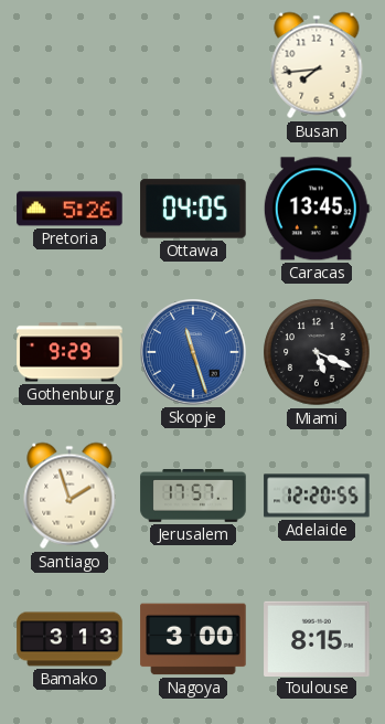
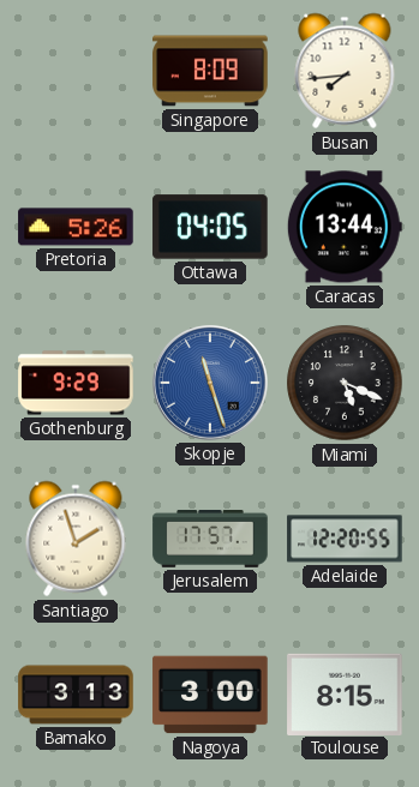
Singapore: none -> 8:09
Caracas: 13:45 -> 13:44
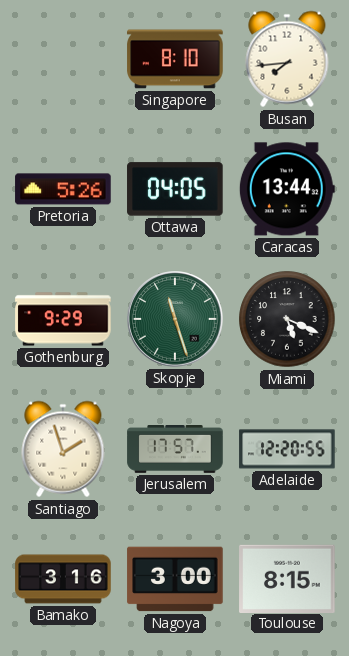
Singapore: 8:09 -> 8:10
Skopje dial: blue -> green
Bamako: 3:13 -> 3:16
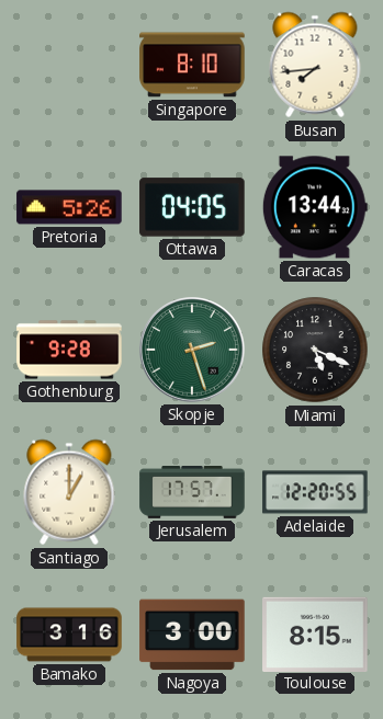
Gothenburg: 9:29 -> 9:28
Skopje: 11:27 -> 2:27
Santiago: 1:57 -> 1:00
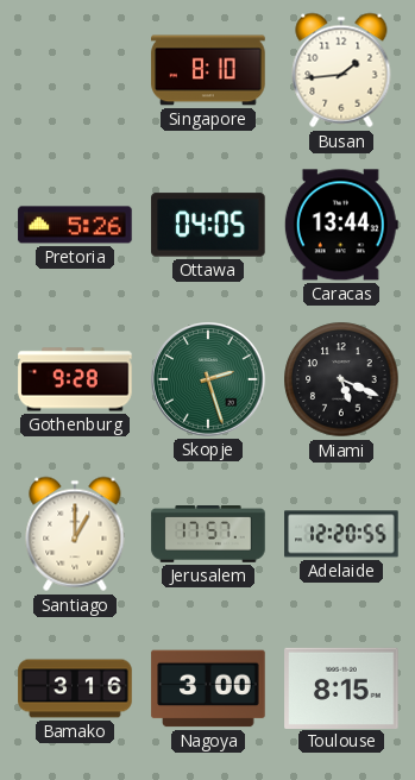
Busan: 7:44 -> 1:44
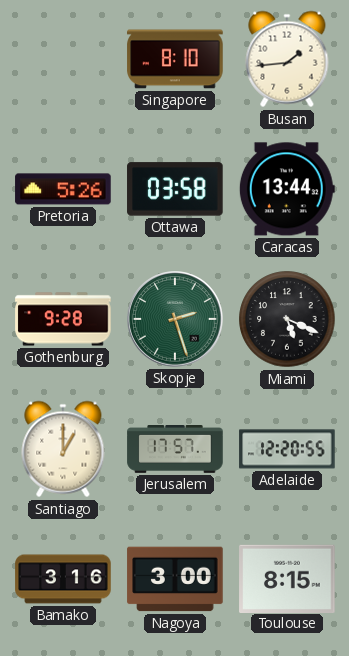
Ottawa: 04:05 -> 03:58
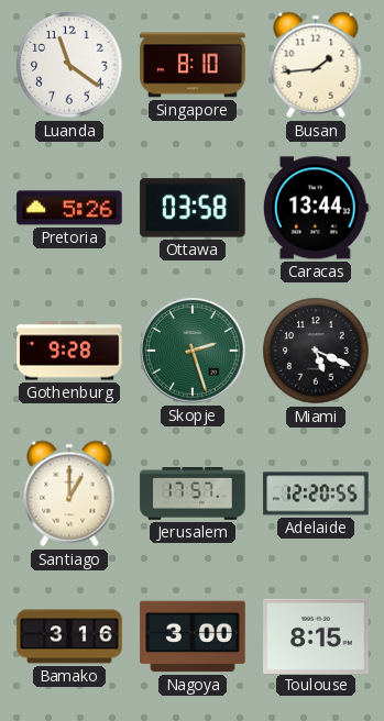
Luanda: none -> 11:21
